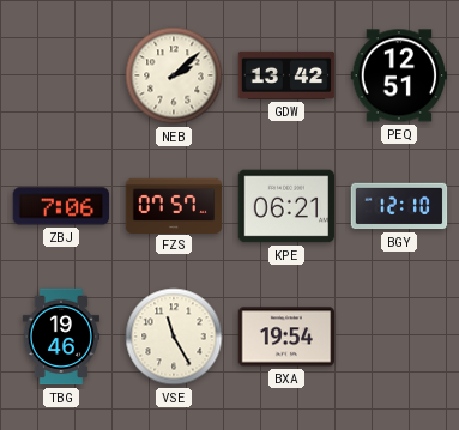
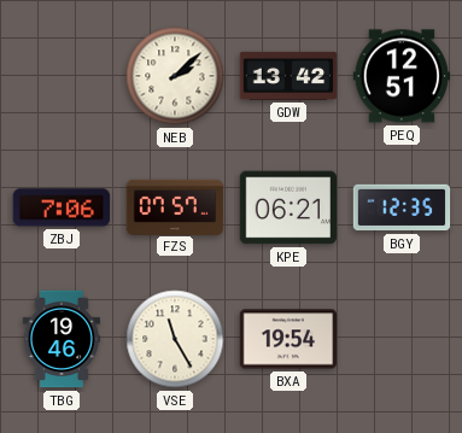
BGY: 12:10 -> 12:35
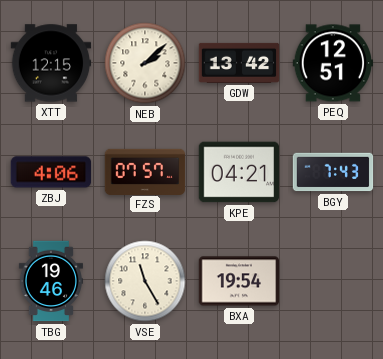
XTT: none -> 12:15
ZBJ: 7:06 -> 4:06
KPE: 06:21 -> 04:21
BGY: 12:35 -> 7:43
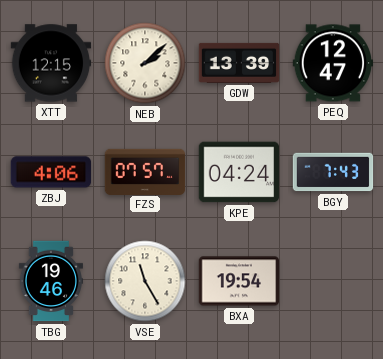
GDW: 13:42 -> 13:39
PEQ: 12:51 -> 12:47
KPE: 04:21 -> 04:24
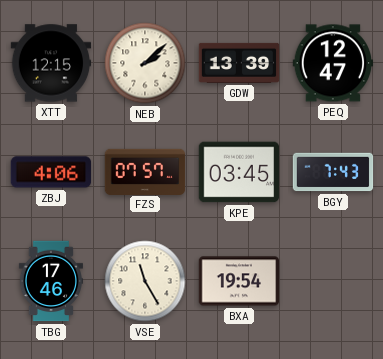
KPE: 04:24 -> 03:45
TBG: 19:46 -> 17:46
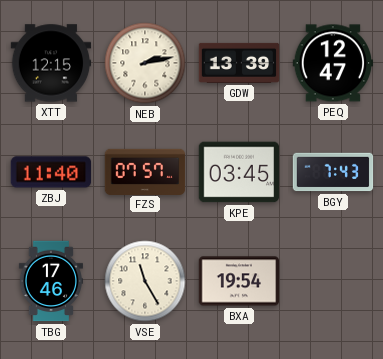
NEB: 2:08 -> 2:13
ZBJ: 4:06 -> 11:40
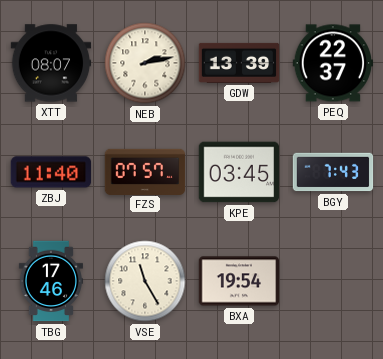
XTT: 12:15 -> 08:07
PEQ: 12:47 -> 22:37
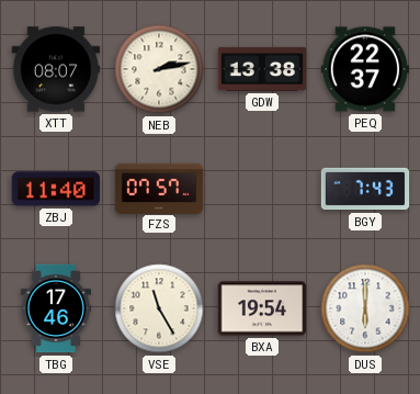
GDW: 13:39 -> 13:38
KPE: 03:45 -> none
DUS: none -> 6:00
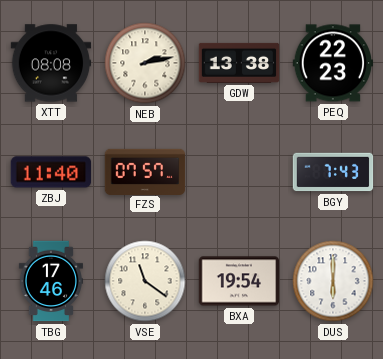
XTT: 08:07 -> 08:08
PEQ: 22:37 -> 22:23
VSE: 11:25 -> 11:21
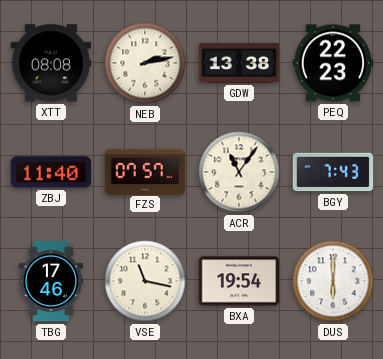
ACR: none -> 11:06
VSE: 11:21 -> 11:17
